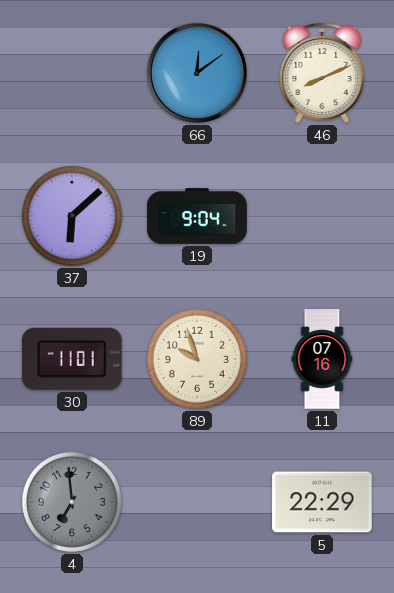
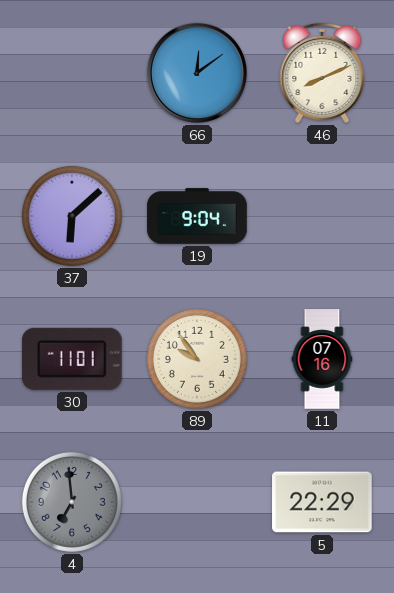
89: 9:57 -> 9:54
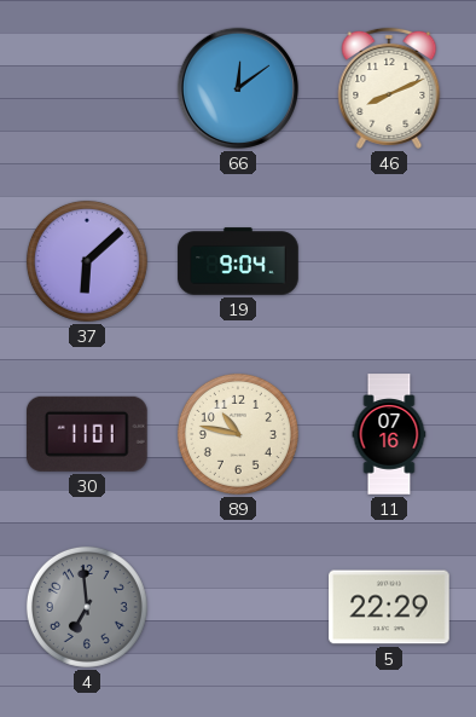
89: 9:54 -> 10:47
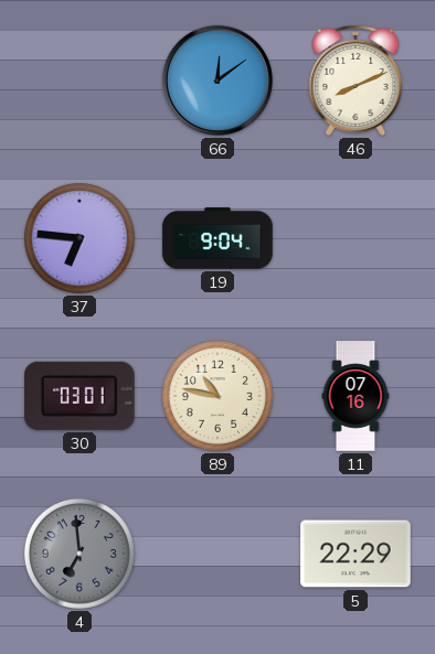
37: 6:08 -> 6:46
30: 11:01 -> 03:01
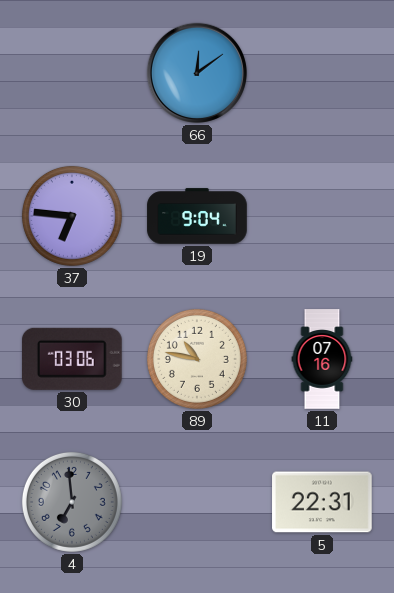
46: 8:11 -> none
30: 03:01 -> 03:06
5: 22:29 -> 22:31
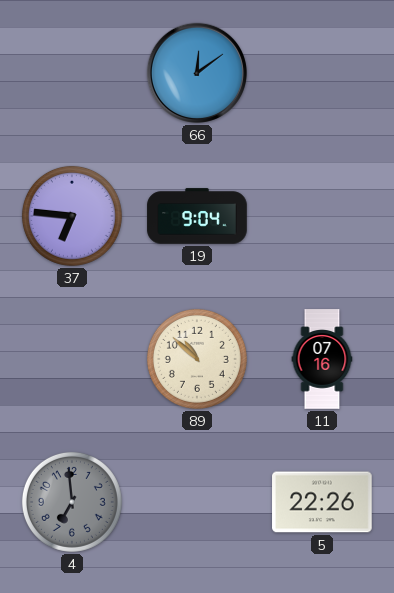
30: 03:06 -> none
89: 10:47 -> 10:52
5: 22:31 -> 22:26
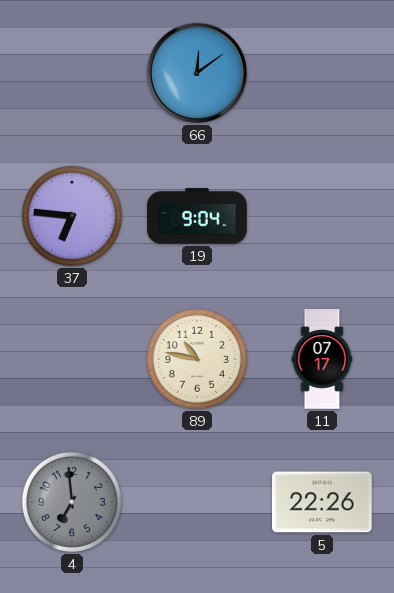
89: 10:52 -> 10:47
11: 07:16 -> 07:17
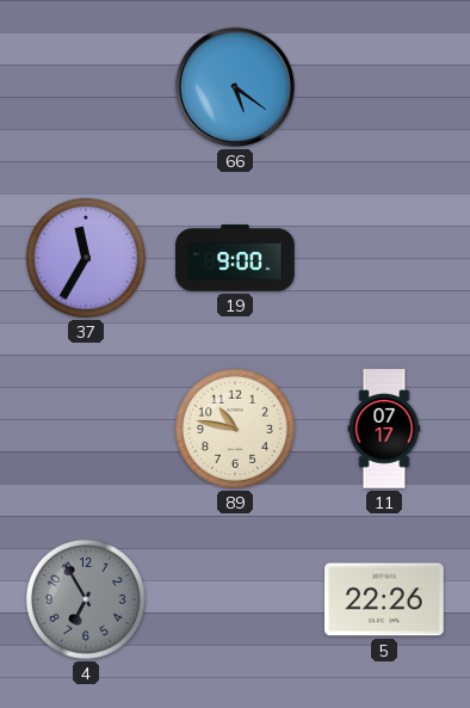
66: 12:09 -> 5:21
37: 6:46 -> 11:35
19: 9:04 -> 9:00
4: 6:59 -> 6:55
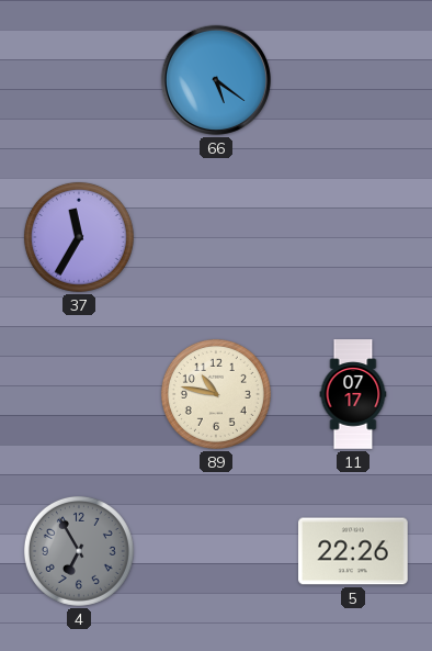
19: 9:00 -> none
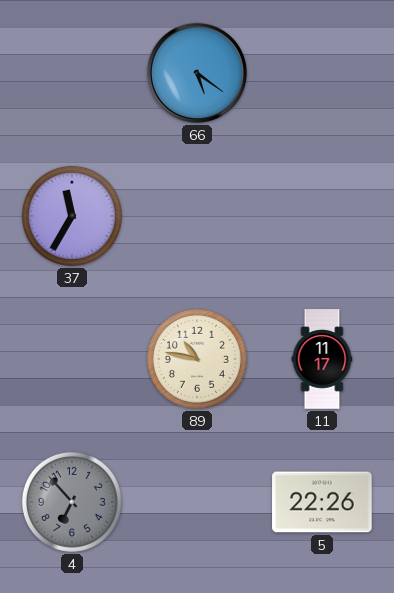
11: 07:17 -> 11:17
4: 6:55 -> 6:53
